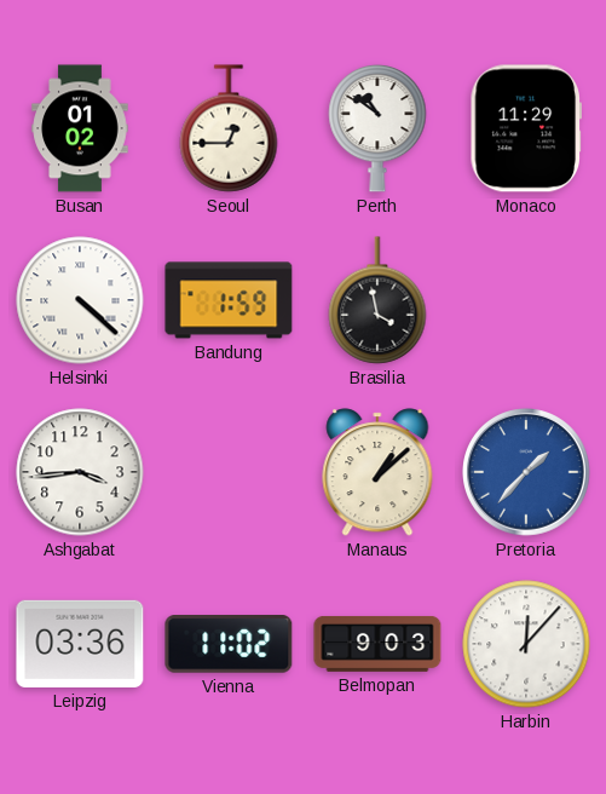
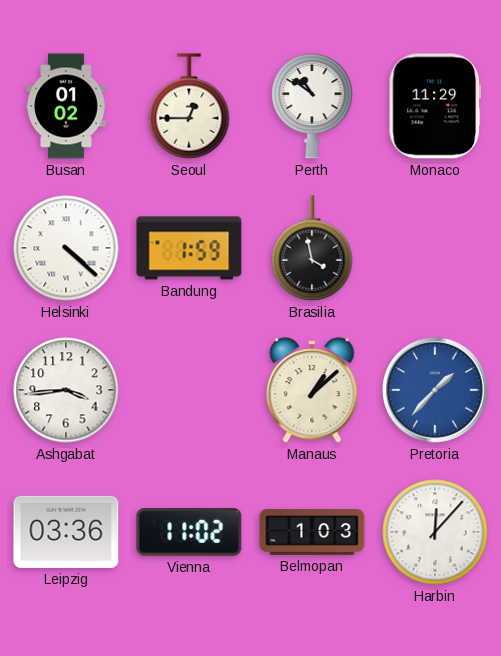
Belmopan: 9:03 -> 1:03
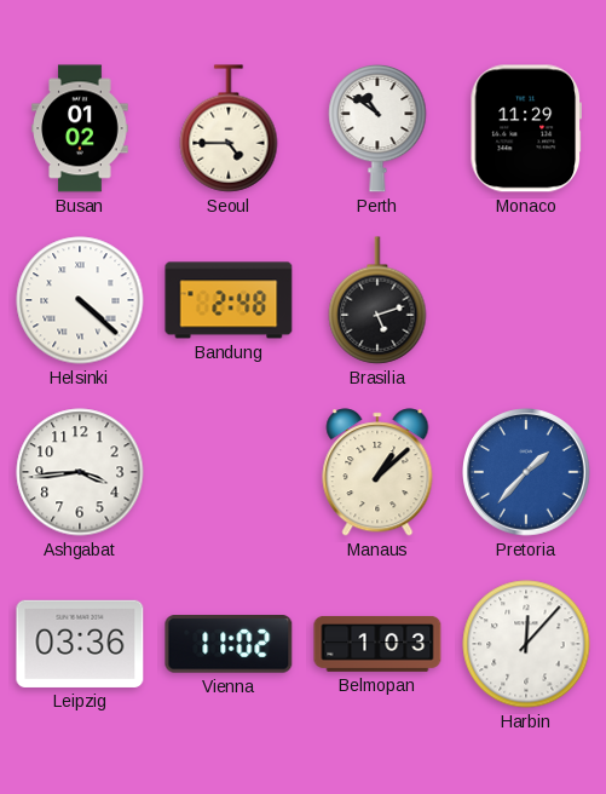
Seoul: 12:45 -> 4:45
Bandung: 1:59 -> 2:48
Brasilia: 3:58 -> 5:12
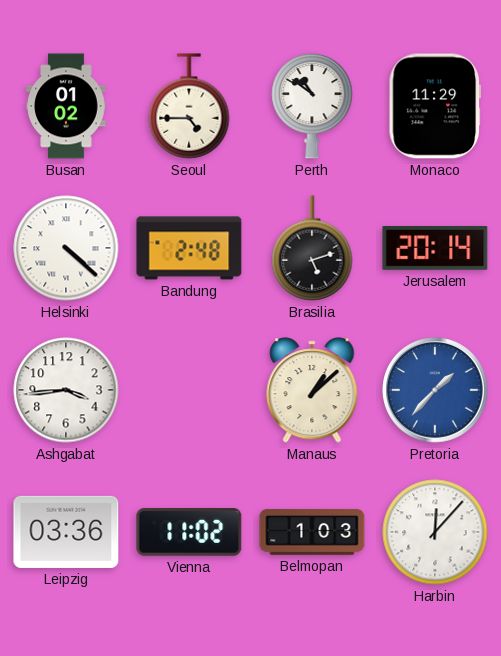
Jerusalem: none -> 20:14
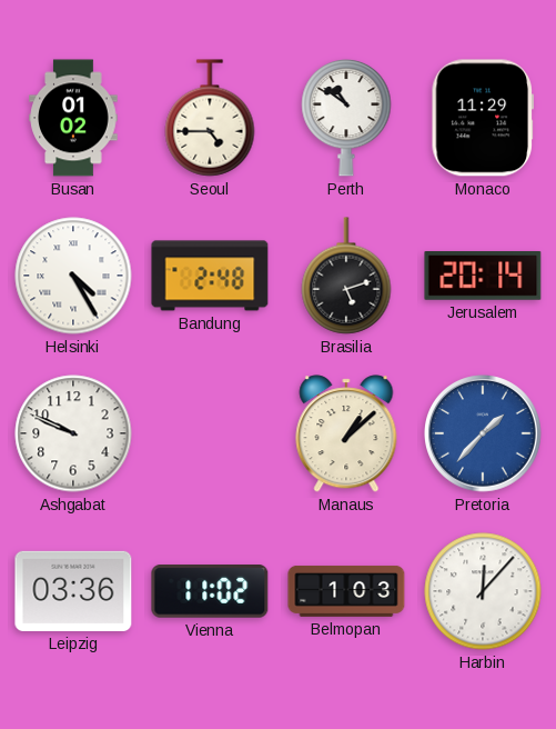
Helsinki: 4:22 -> 4:25
Ashgabat: 3:44 -> 9:49
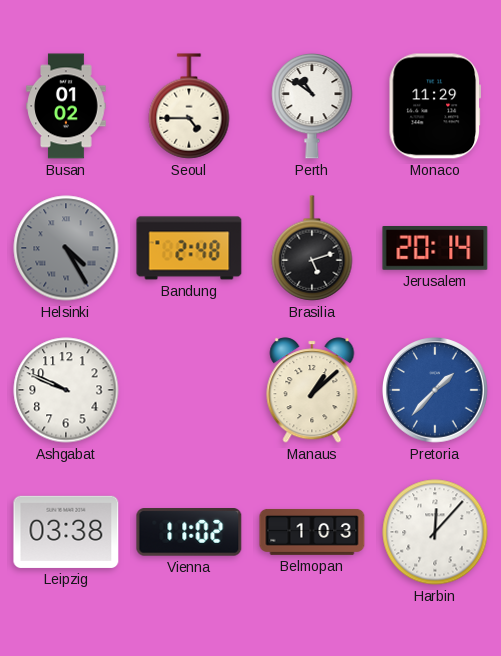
Helsinki dial: white -> grey
Leipzig: 03:36 -> 03:38
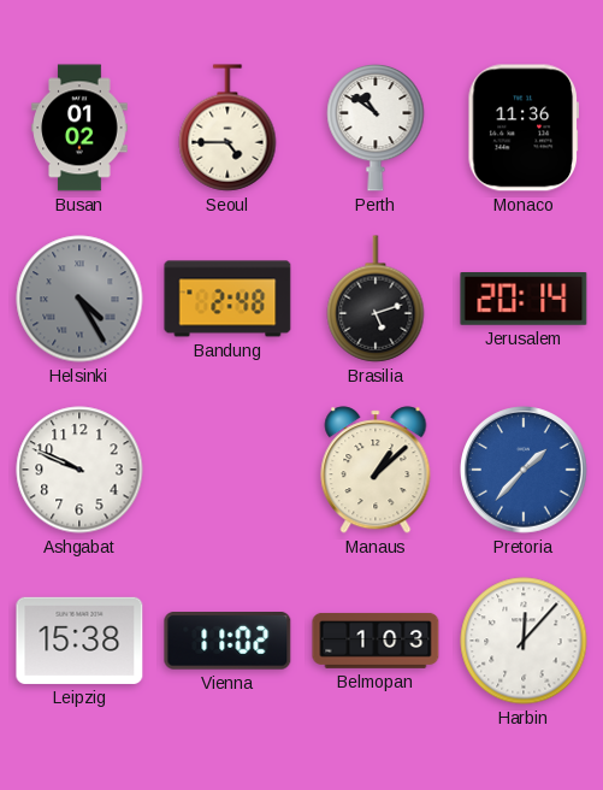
Monaco: 11:29 -> 11:36
Leipzig: 03:38 -> 15:38
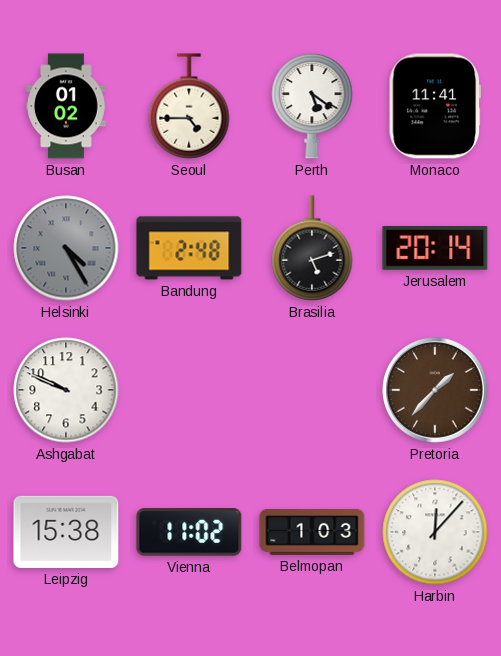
Perth: 10:51 -> 5:21
Monaco: 11:36 -> 11:41
Manaus: 1:08 -> none
Pretoria dial: blue -> brown
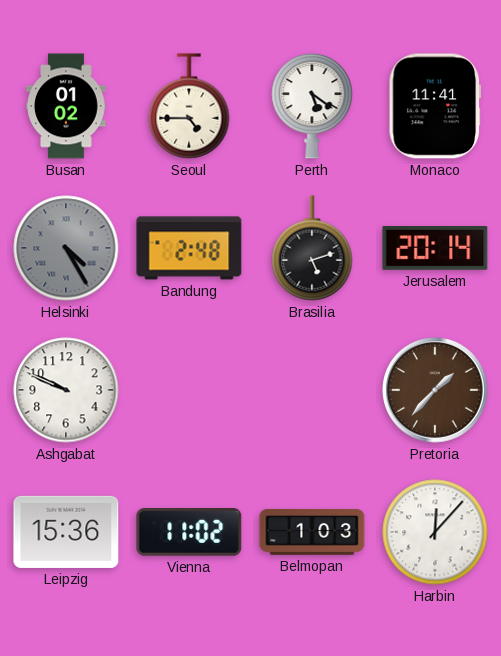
Leipzig: 15:38 -> 15:36
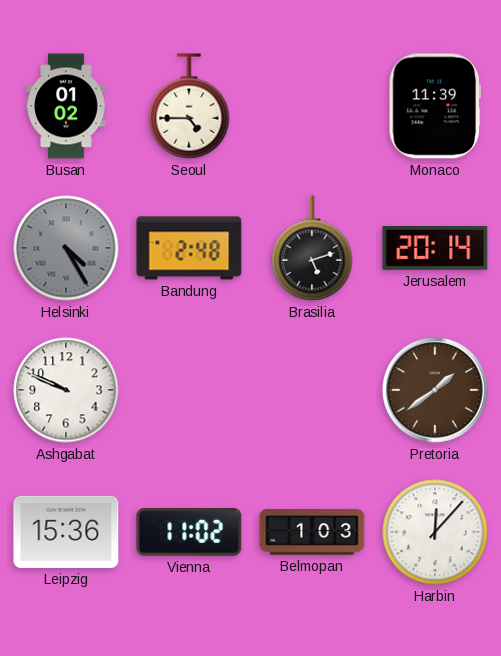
Perth: 5:21 -> none
Monaco: 11:41 -> 11:39
Pretoria: 1:37 -> 1:39
